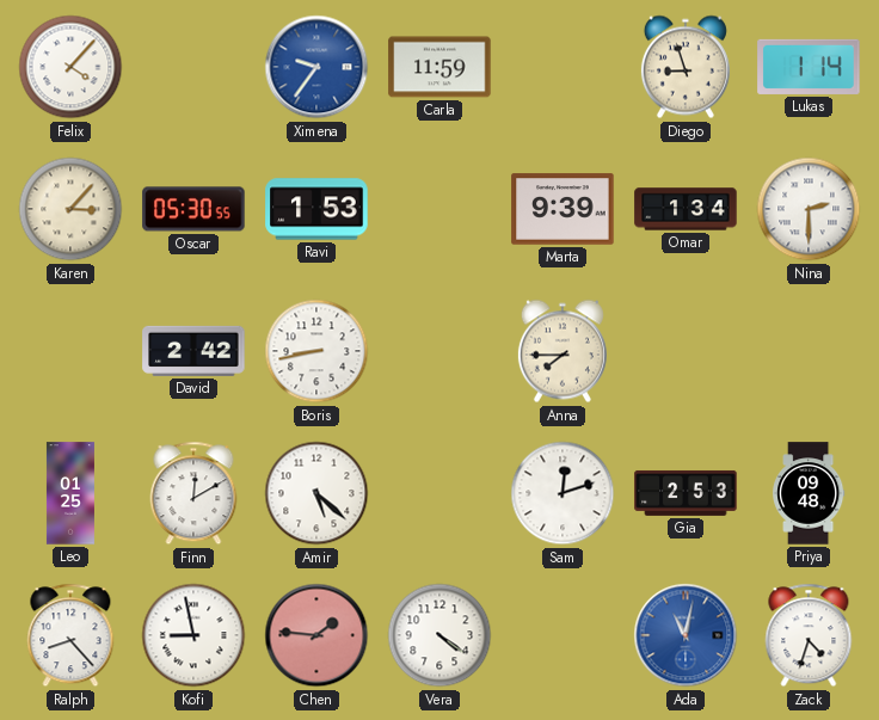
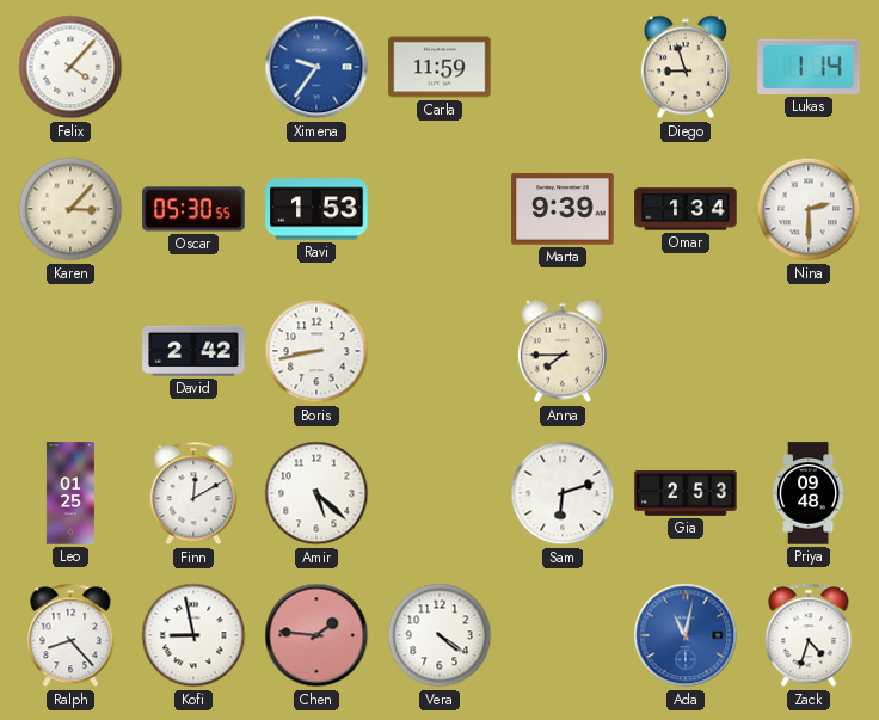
Sam: 12:12 -> 6:12
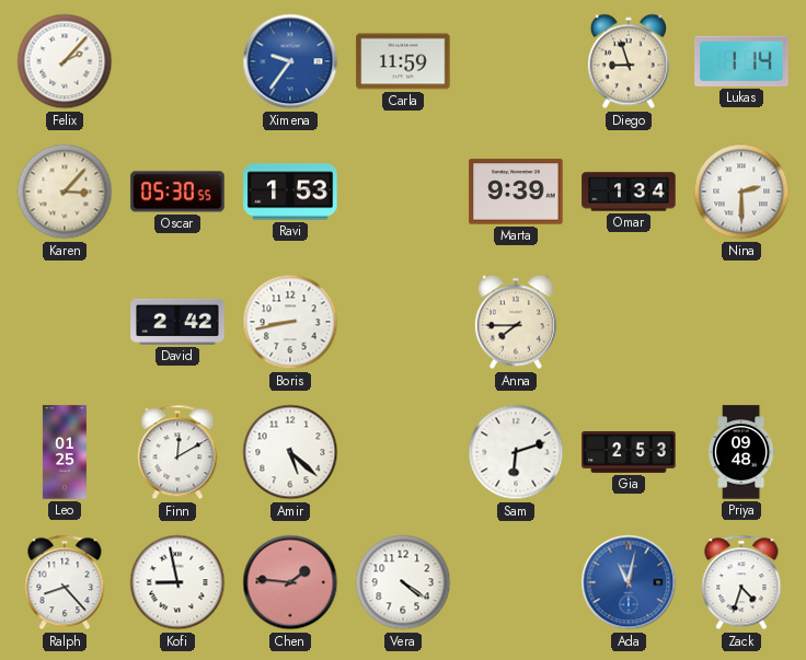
Felix: 4:07 -> 2:07
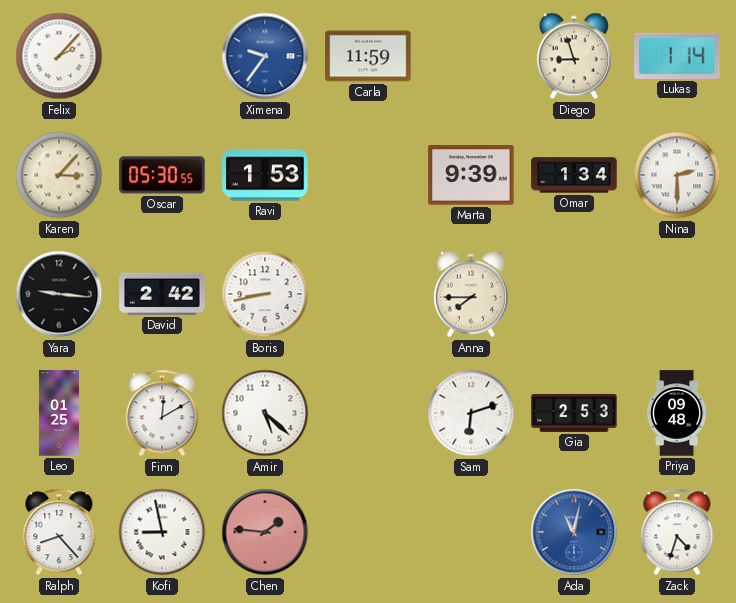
Yara: none -> 9:16
Vera: 4:21 -> none
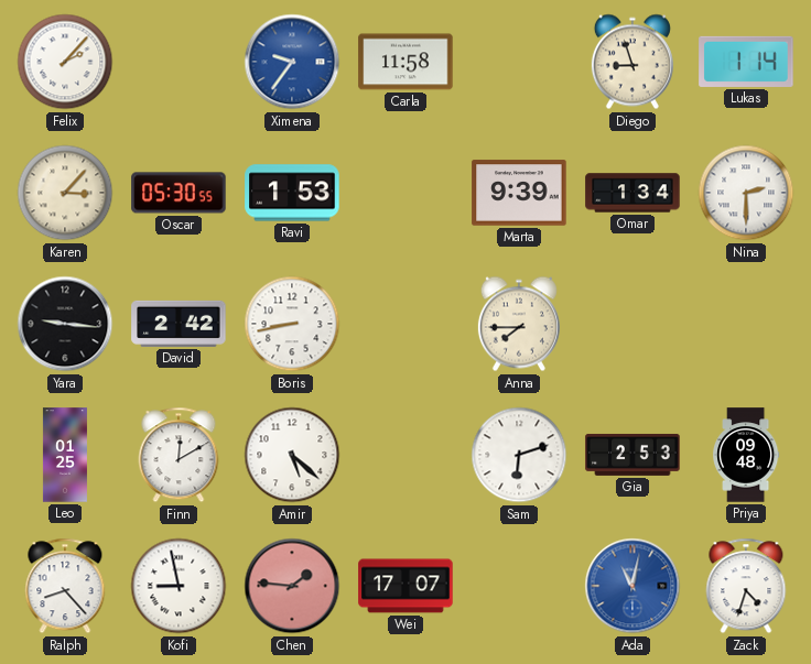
Carla: 11:59 -> 11:58
Wei: none -> 17:07
